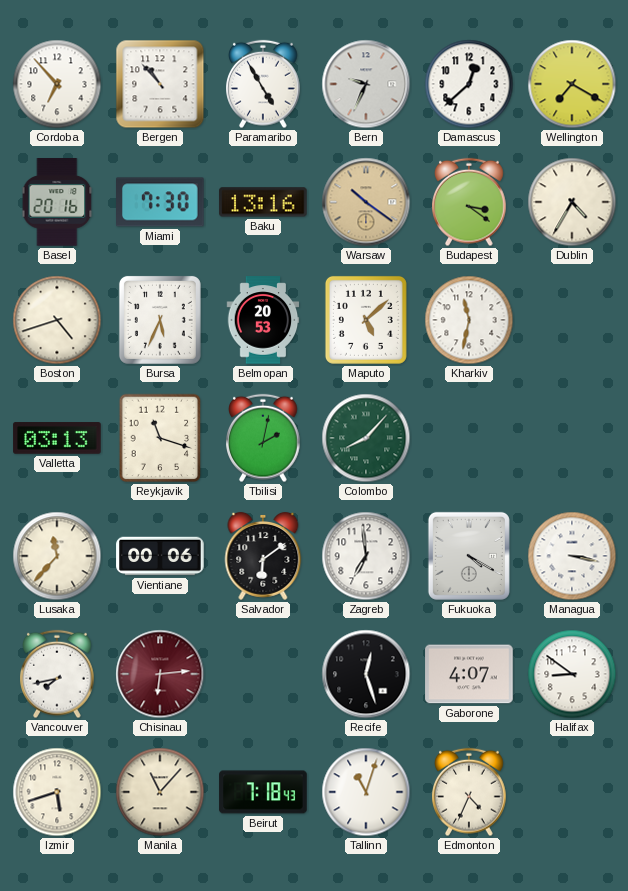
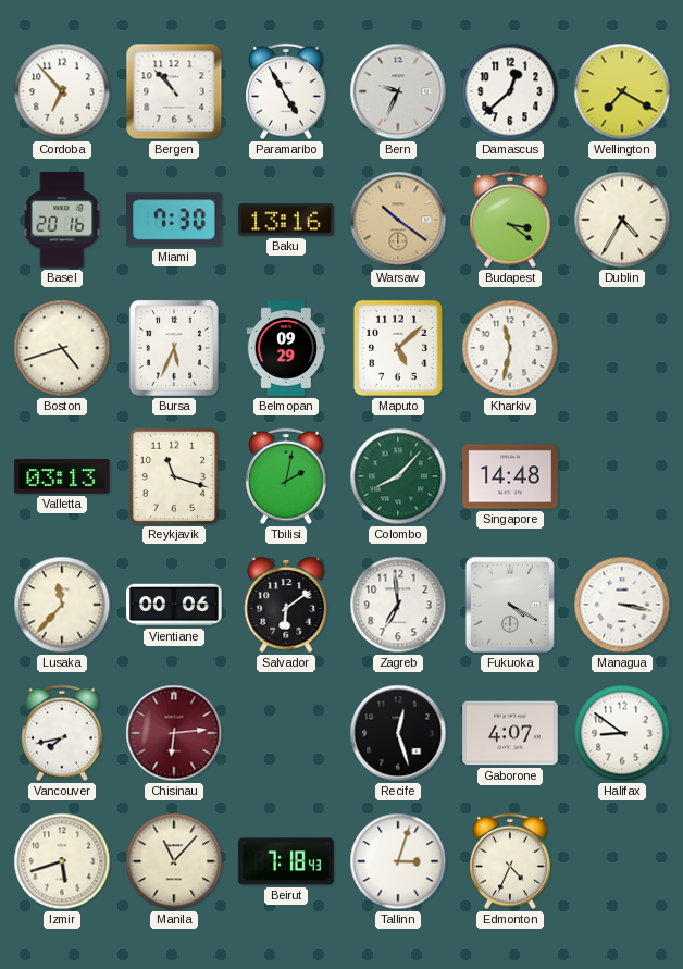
Belmopan: 20:53 -> 09:29
Singapore: none -> 14:48
Tallinn: 11:03 -> 3:03
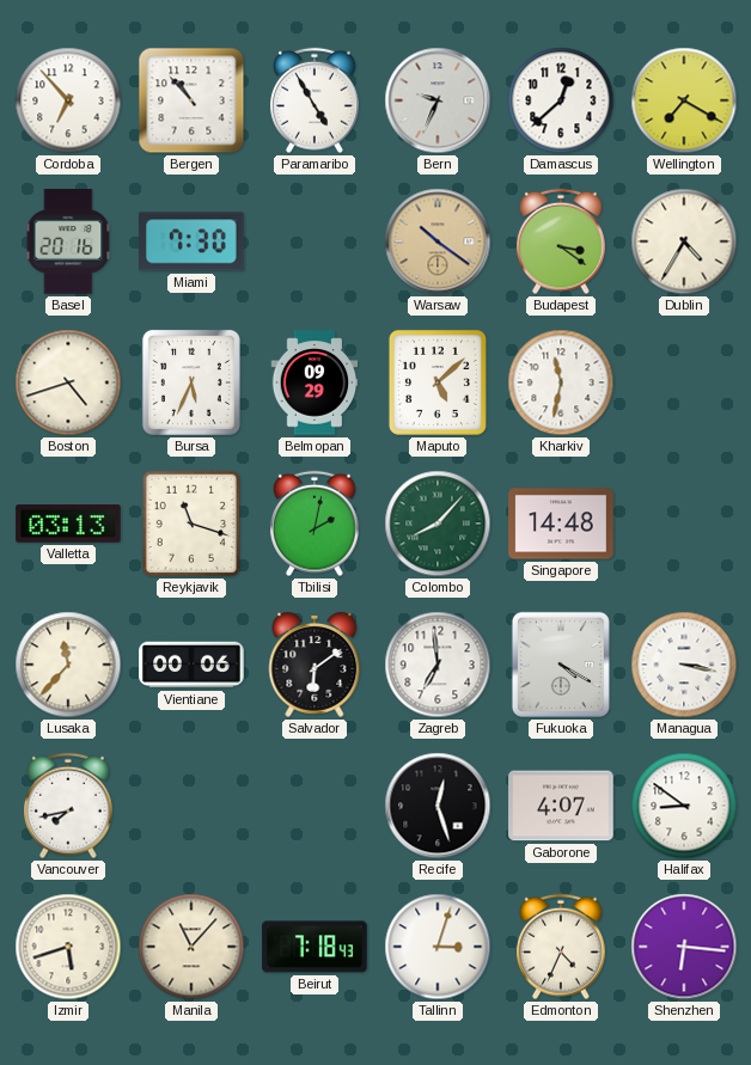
Baku: 13:16 -> none
Chisinau: 6:14 -> none
Shenzhen: none -> 6:16
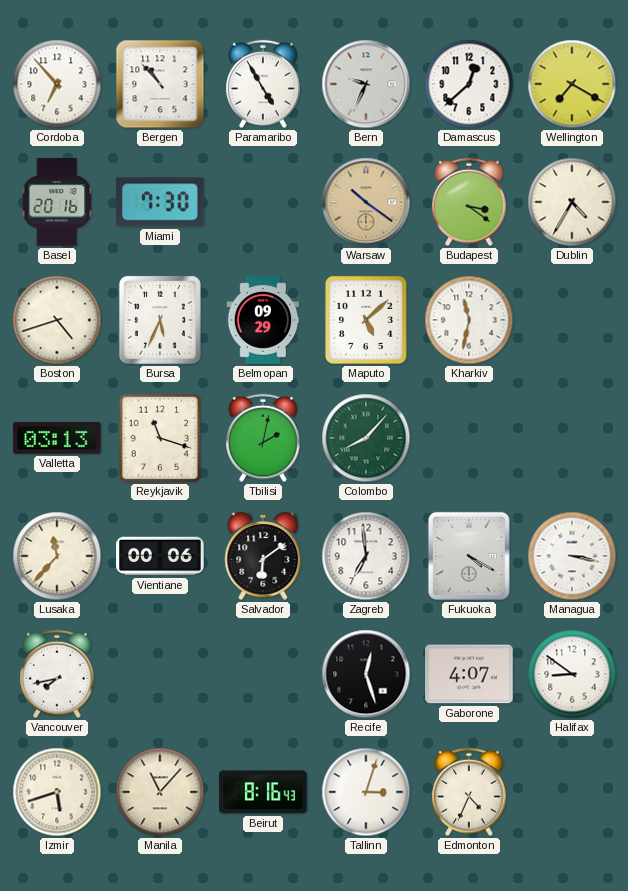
Singapore: 14:48 -> none
Beirut: 7:18 -> 8:16
Shenzhen: 6:16 -> none
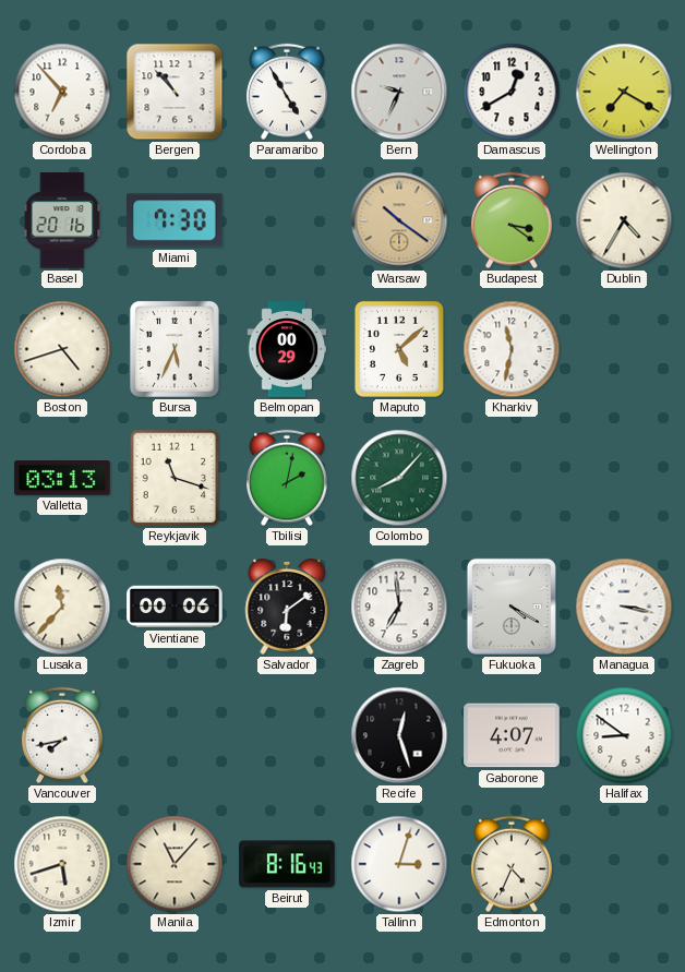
Damascus: 12:38 -> 12:40
Belmopan: 09:29 -> 00:29
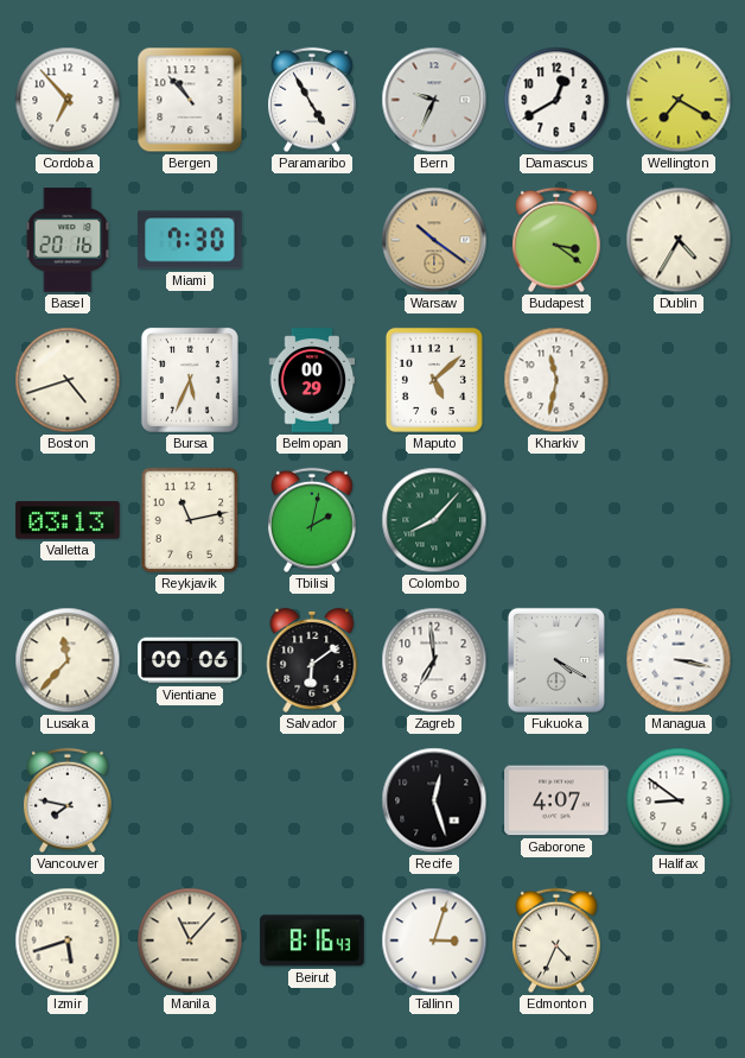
Reykjavik: 11:18 -> 11:13
Vancouver: 7:43 -> 7:47
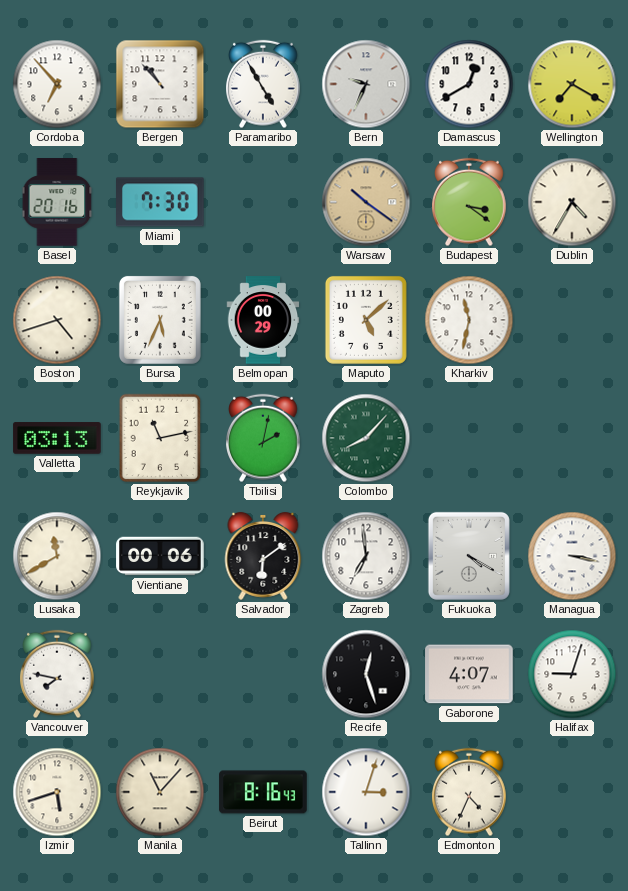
Lusaka: 11:37 -> 11:40
Halifax: 8:51 -> 9:03
